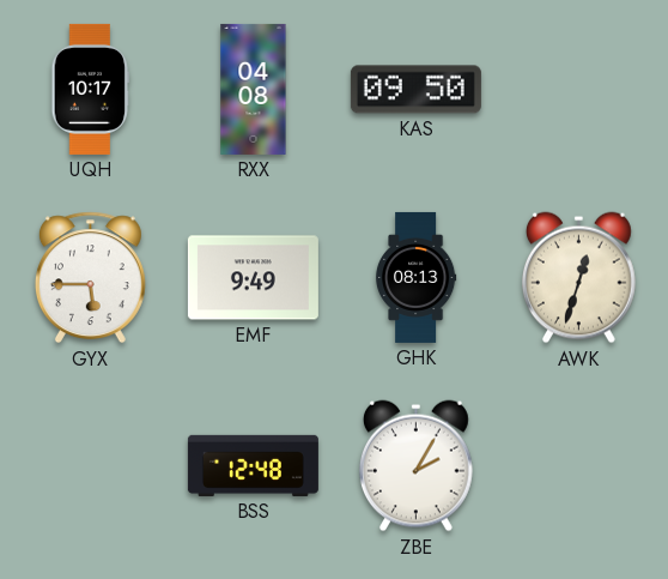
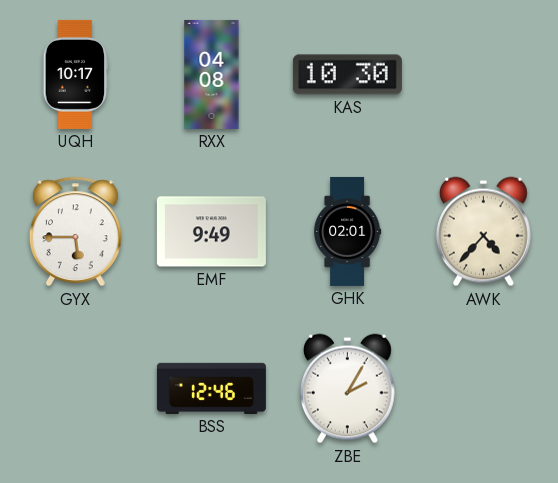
KAS: 09:50 -> 10:30
GHK: 08:13 -> 02:01
AWK: 12:33 -> 4:37
BSS: 12:48 -> 12:46
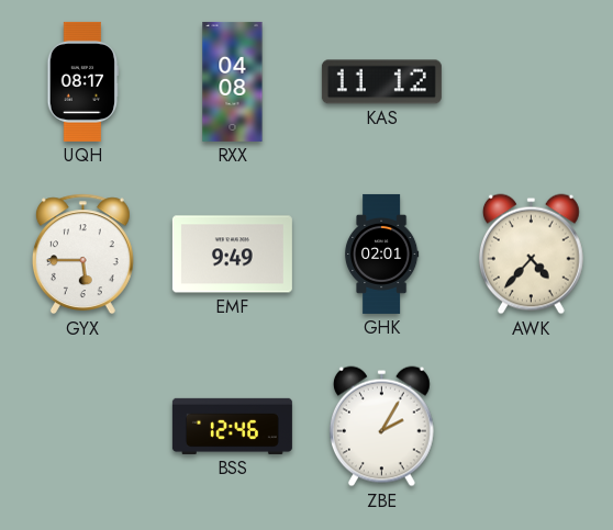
UQH: 10:17 -> 08:17
KAS: 10:30 -> 11:12
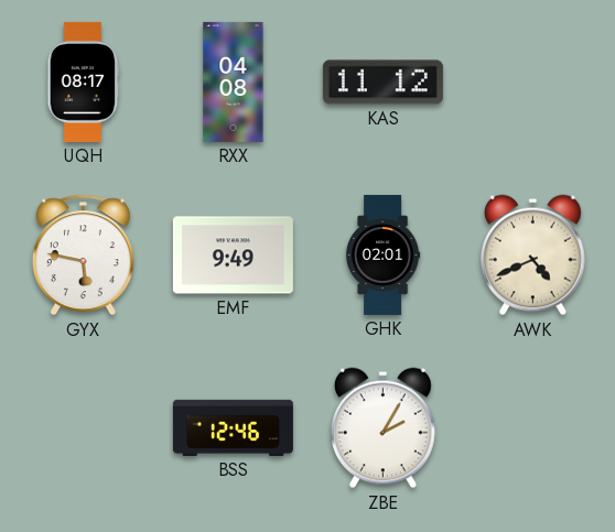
GYX: 5:45 -> 5:47
AWK: 4:37 -> 4:41
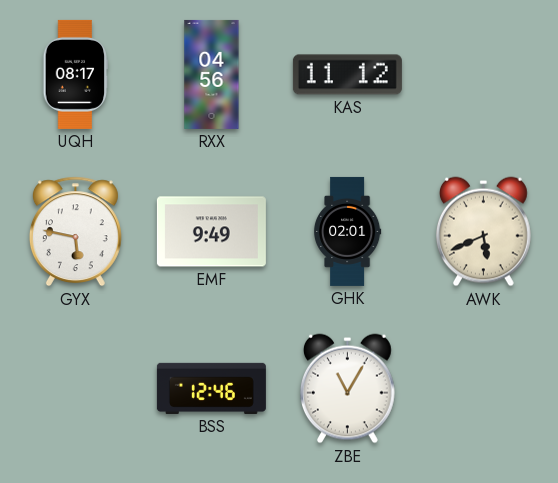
RXX: 04:08 -> 04:56
AWK: 4:41 -> 5:41
ZBE: 2:05 -> 11:05
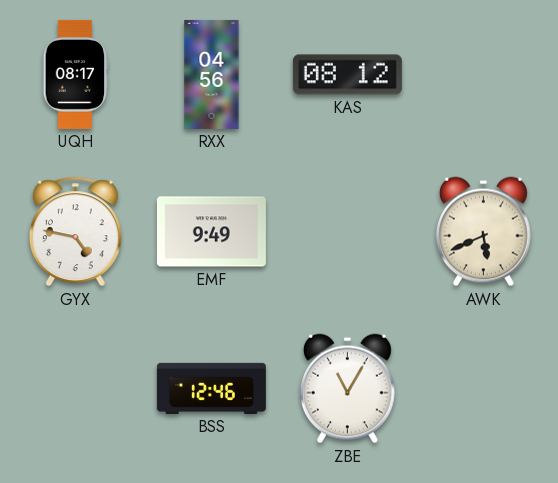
KAS: 11:12 -> 08:12
GYX: 5:47 -> 4:47
GHK: 02:01 -> none
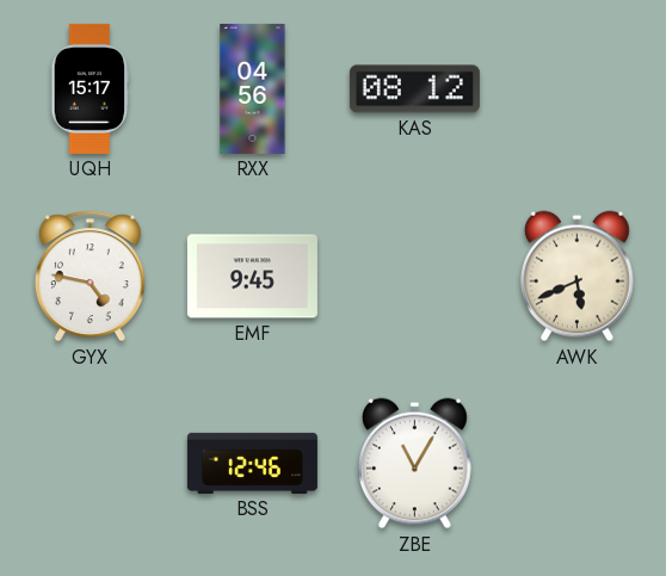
UQH: 08:17 -> 15:17
EMF: 9:49 -> 9:45
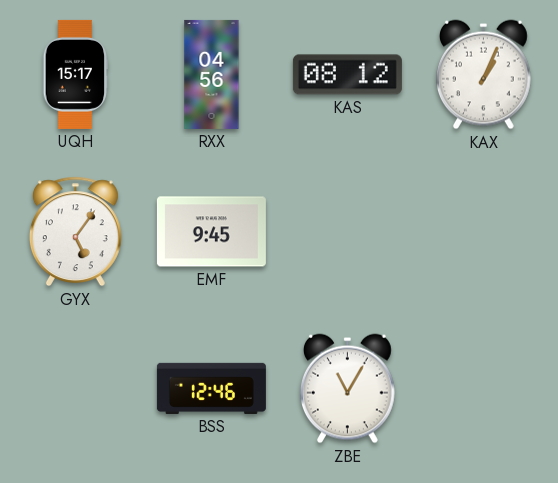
KAX: none -> 1:04
GYX: 4:47 -> 5:06
AWK: 5:41 -> none
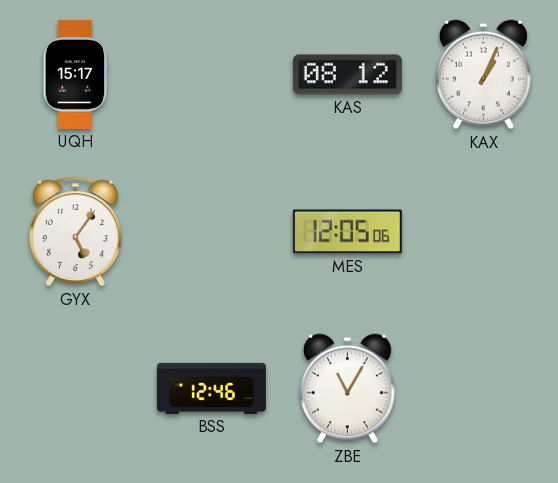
RXX: 04:56 -> none
EMF: 9:45 -> none
MES: none -> 12:05
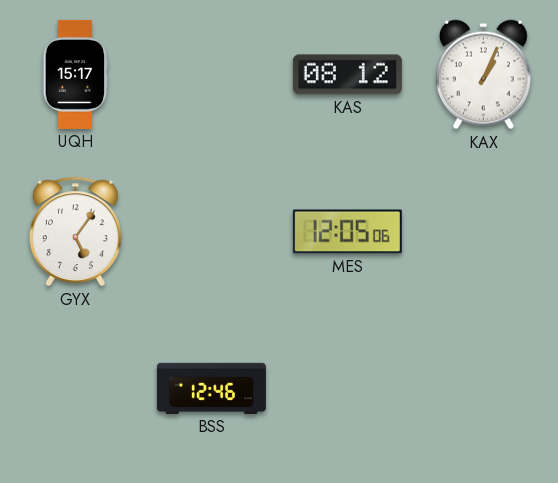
ZBE: 11:05 -> none
